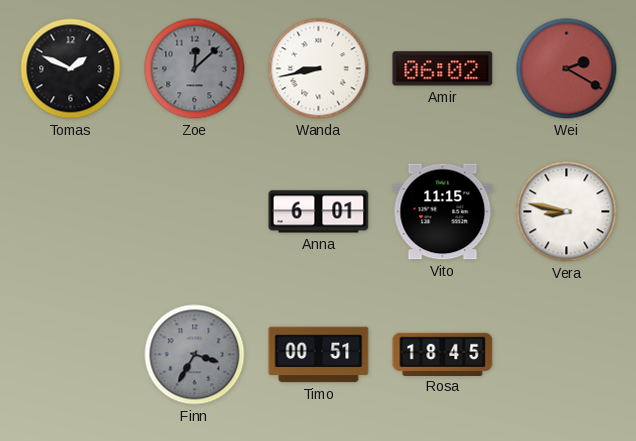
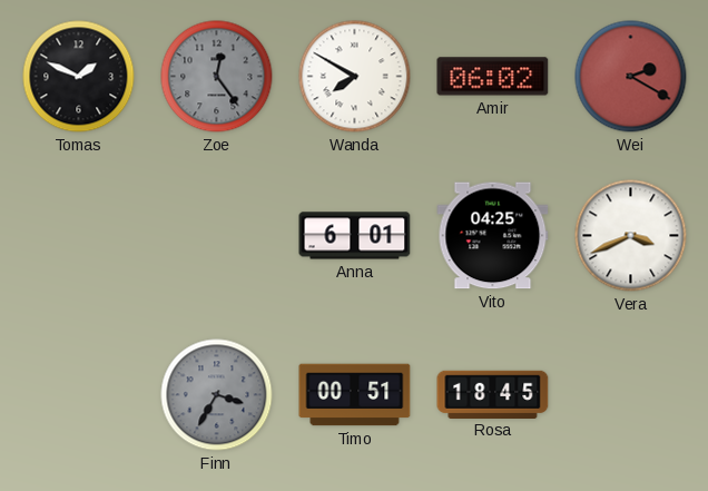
Zoe: 12:08 -> 12:24
Wanda: 8:43 -> 7:50
Vito: 11:15 -> 04:25
Vera: 8:47 -> 3:41
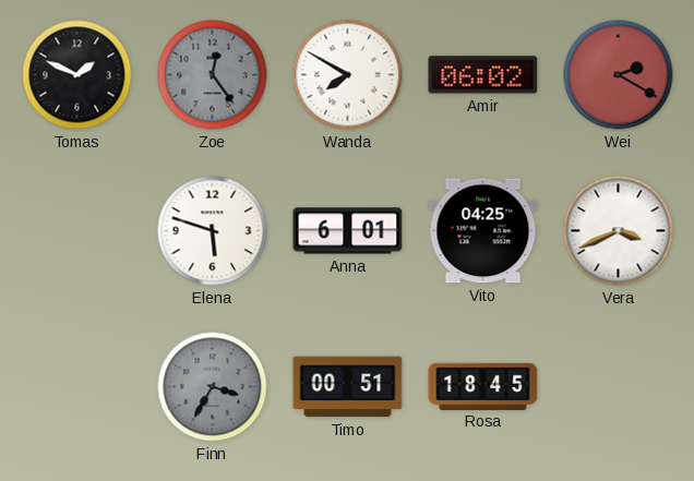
Elena: none -> 5:48
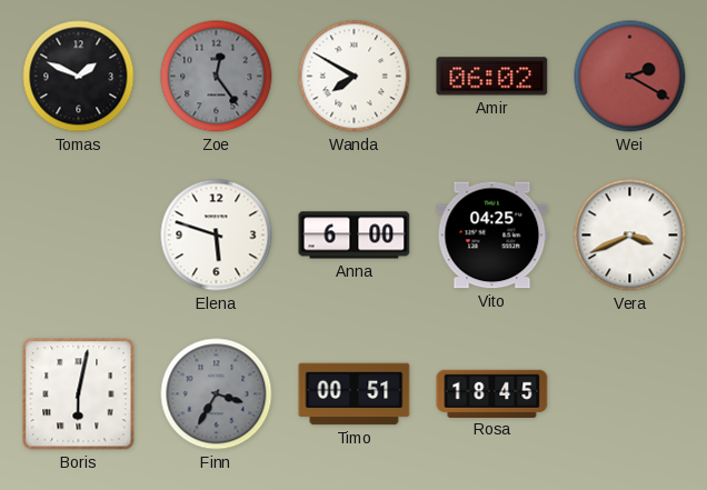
Anna: 6:01 -> 6:00
Boris: none -> 6:02
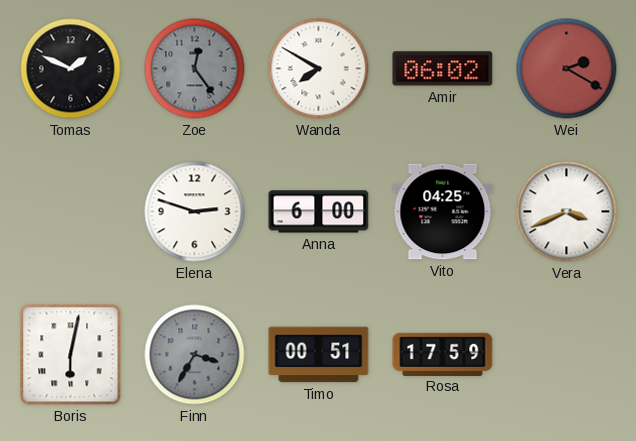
Elena: 5:48 -> 2:48
Rosa: 18:45 -> 17:59
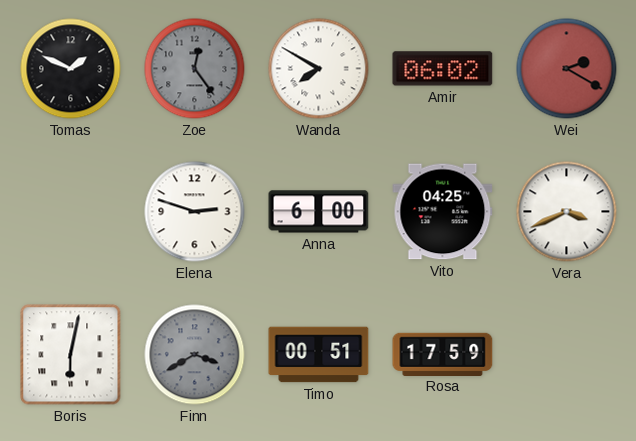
Finn: 3:35 -> 3:40
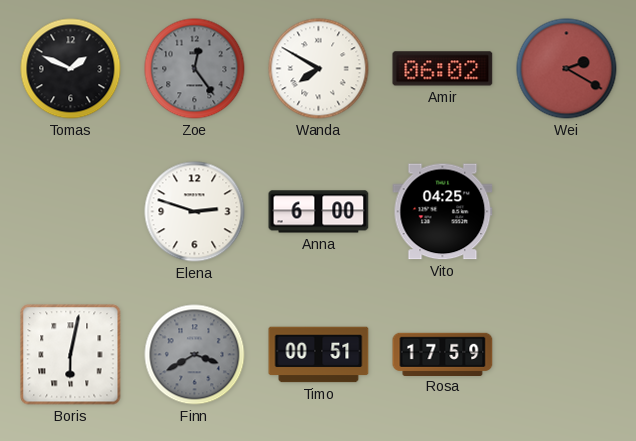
Vera: 3:41 -> none
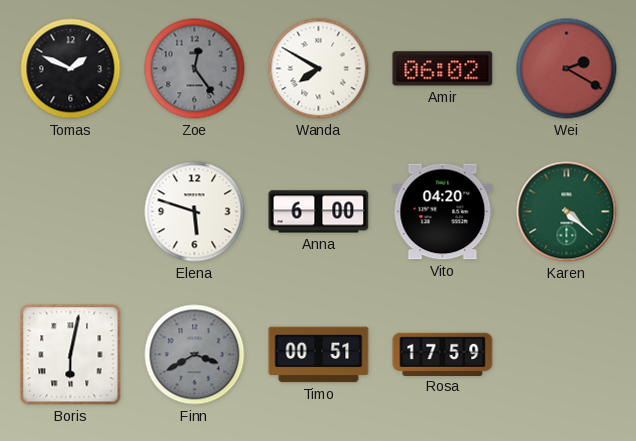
Elena: 2:48 -> 5:48
Vito: 04:25 -> 04:20
Karen: none -> 4:22
